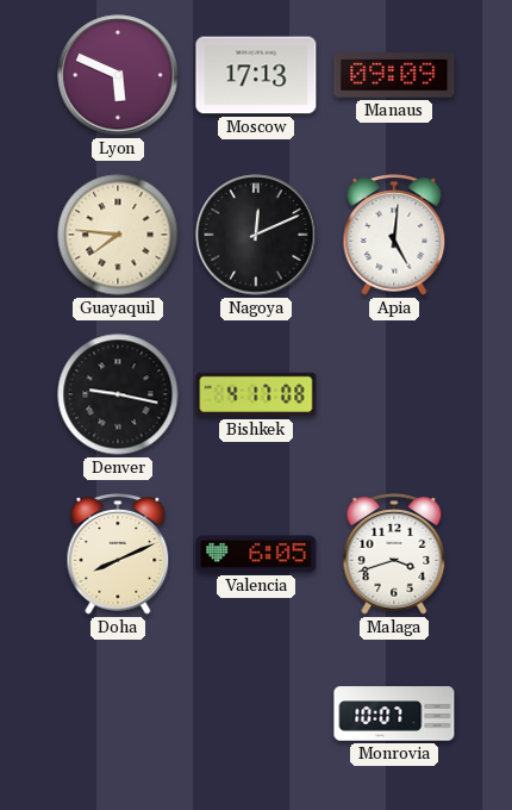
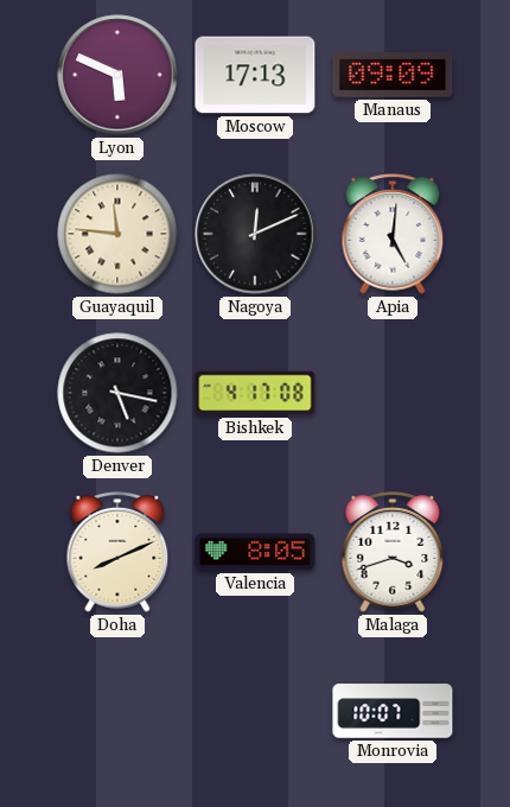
Guayaquil: 7:46 -> 11:46
Denver: 9:17 -> 5:17
Valencia: 6:05 -> 8:05
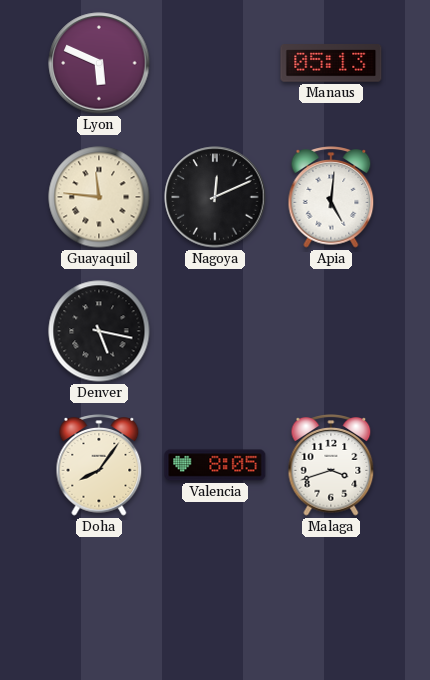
Moscow: 17:13 -> none
Manaus: 09:09 -> 05:13
Bishkek: 4:17 -> none
Doha: 8:11 -> 8:06
Monrovia: 10:07 -> none
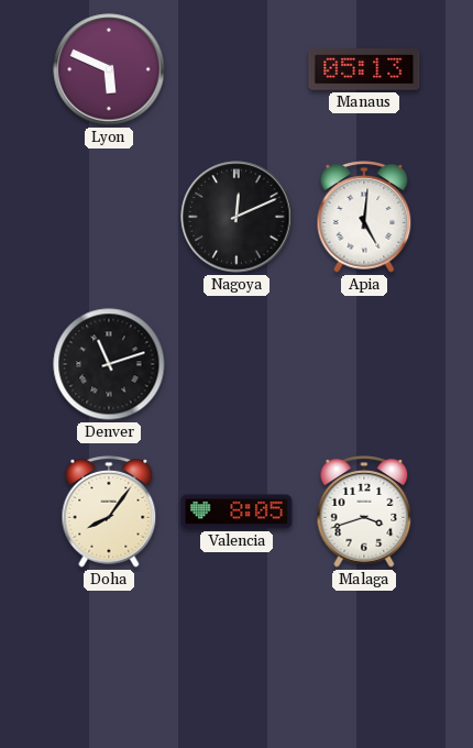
Guayaquil: 11:46 -> none
Denver: 5:17 -> 11:12
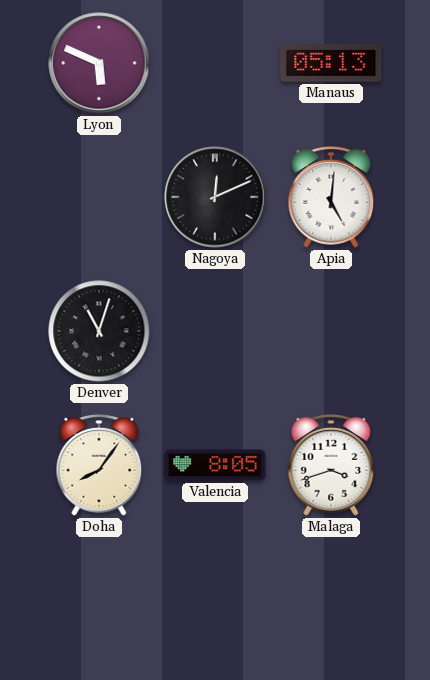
Denver: 11:12 -> 11:03
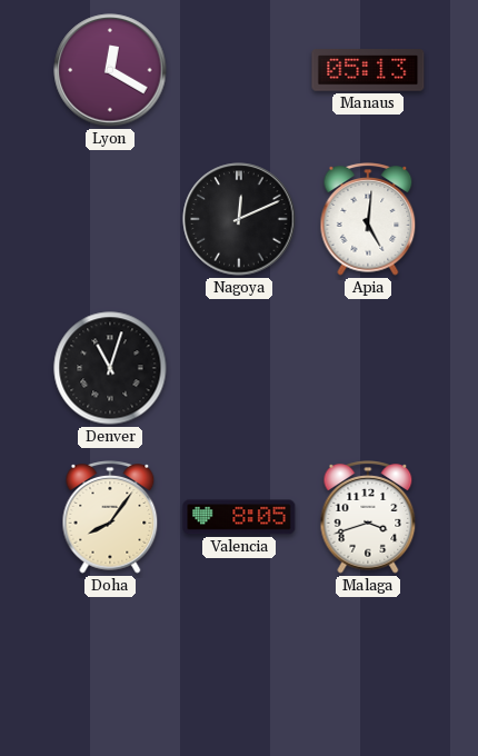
Lyon: 5:49 -> 12:20
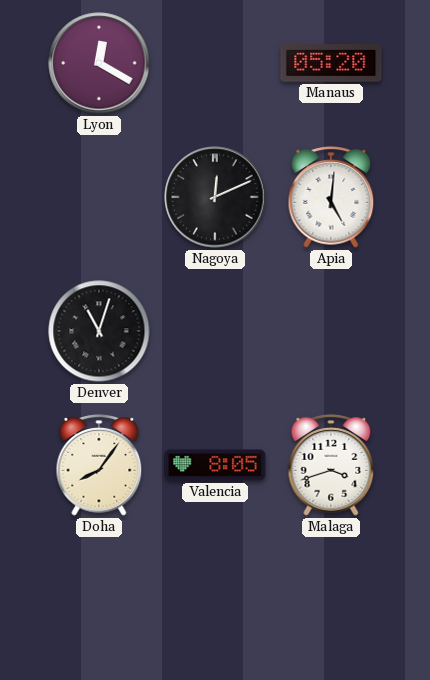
Manaus: 05:13 -> 05:20
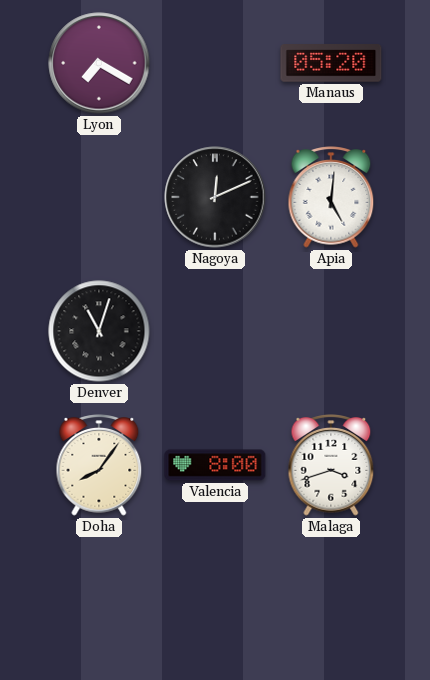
Lyon: 12:20 -> 7:20
Valencia: 8:05 -> 8:00
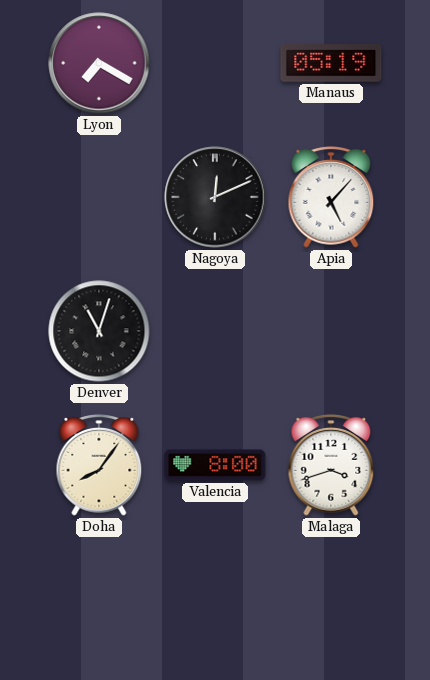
Manaus: 05:20 -> 05:19
Apia: 5:01 -> 5:07
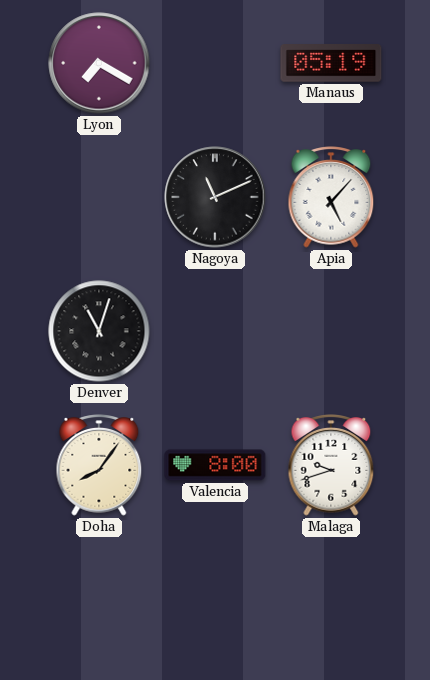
Nagoya: 12:11 -> 11:11
Malaga: 3:42 -> 9:42
